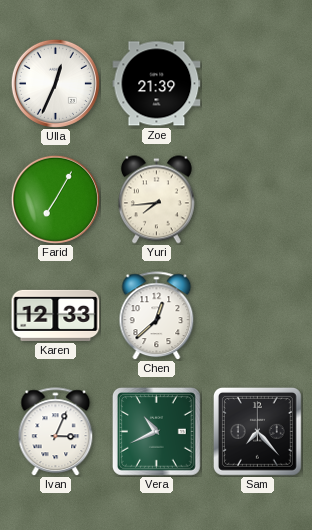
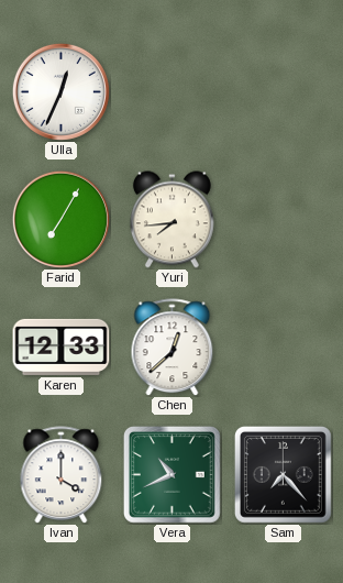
Zoe: 21:39 -> none
Ivan: 3:04 -> 4:00
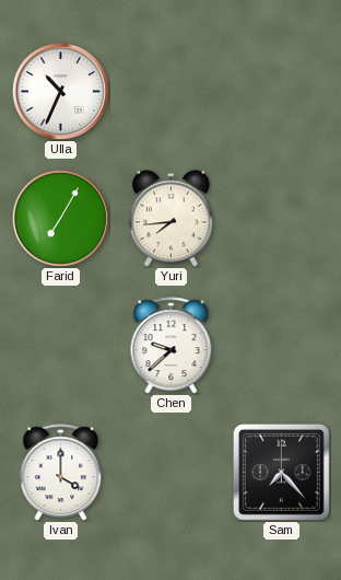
Ulla: 12:34 -> 10:34
Karen: 12:33 -> none
Chen: 12:38 -> 9:38
Vera: 10:41 -> none
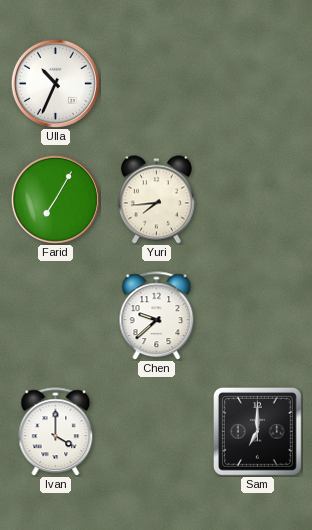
Sam: 7:23 -> 7:00
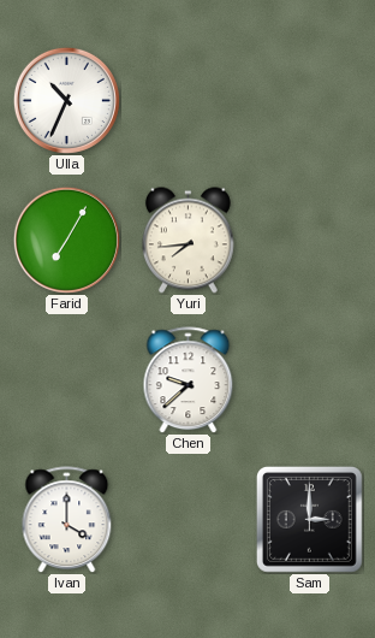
Sam: 7:00 -> 3:00
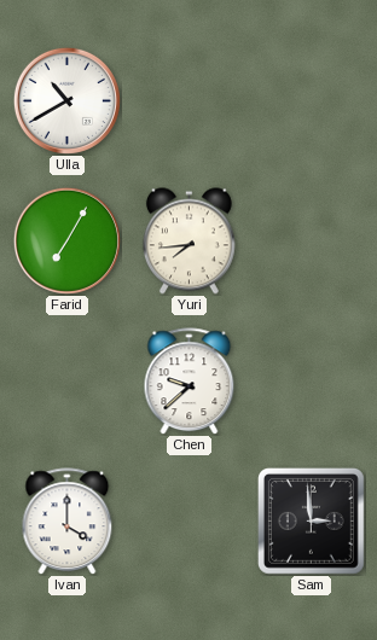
Ulla: 10:34 -> 10:40
Sam: 3:00 -> 2:59
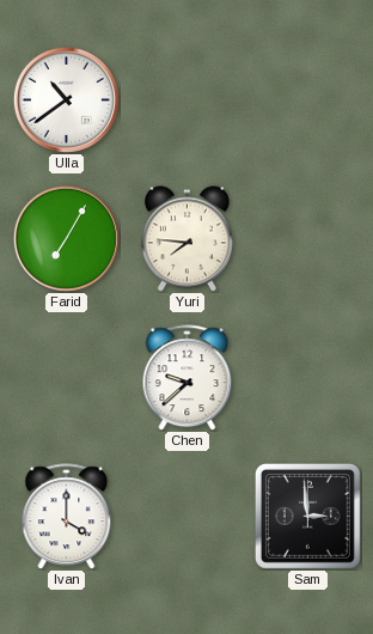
Ulla: 10:40 -> 10:39
Yuri: 7:44 -> 7:46
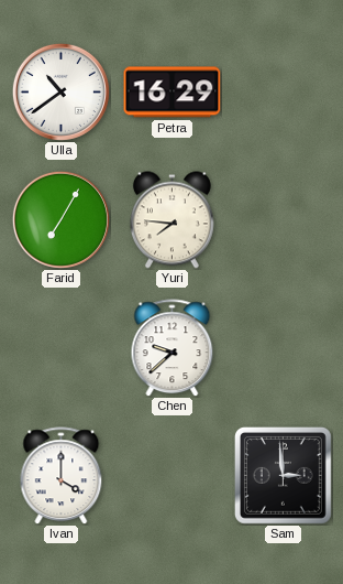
Petra: none -> 16:29
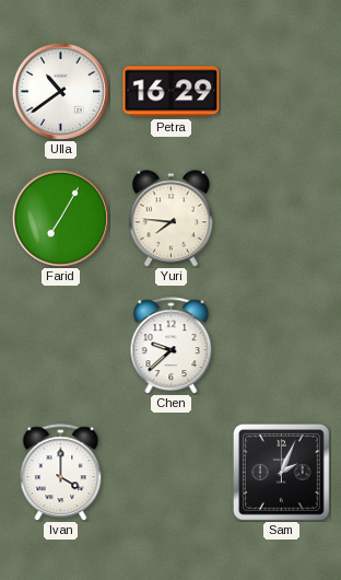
Sam: 2:59 -> 2:04
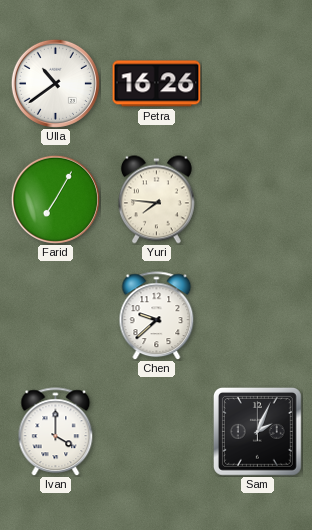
Petra: 16:29 -> 16:26
